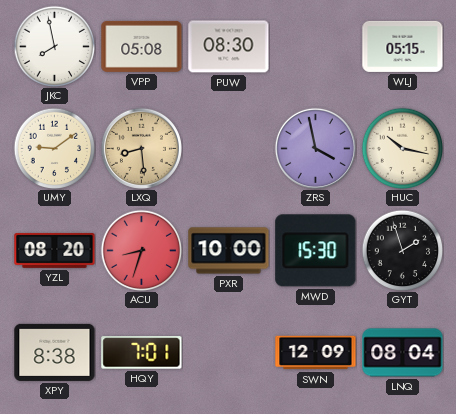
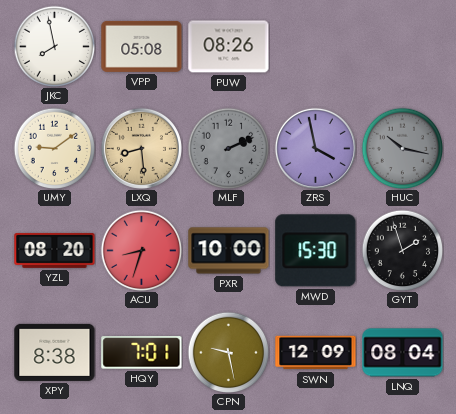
PUW: 08:30 -> 08:26
WLJ: 05:15 -> none
MLF: none -> 2:11
HUC dial: cream -> grey
CPN: none -> 9:28
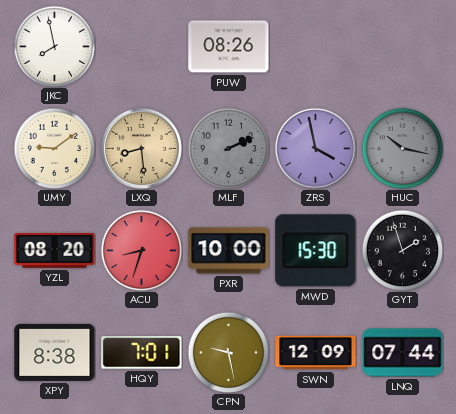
VPP: 05:08 -> none
LNQ: 08:04 -> 07:44
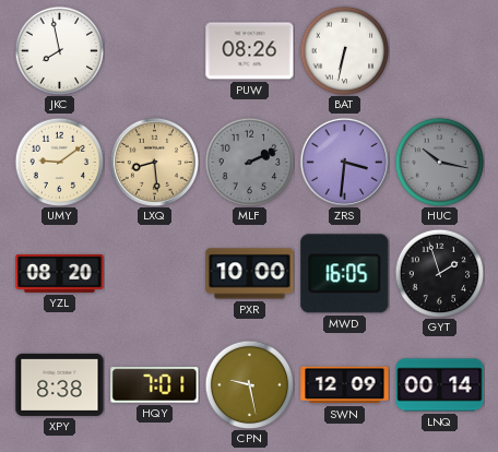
BAT: none -> 6:32
ZRS: 3:58 -> 3:31
ACU: 8:33 -> none
MWD: 15:30 -> 16:05
LNQ: 07:44 -> 00:14
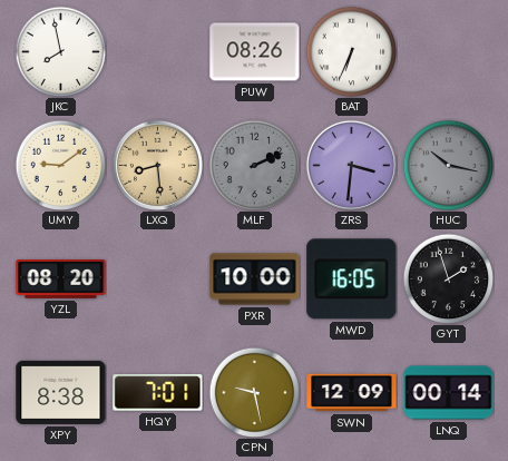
BAT: 6:32 -> 6:34
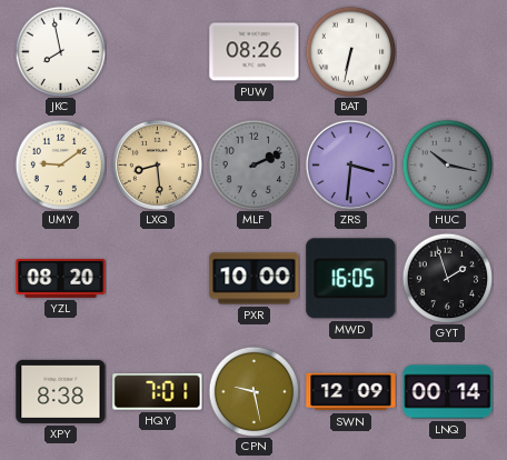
BAT: 6:34 -> 6:32
